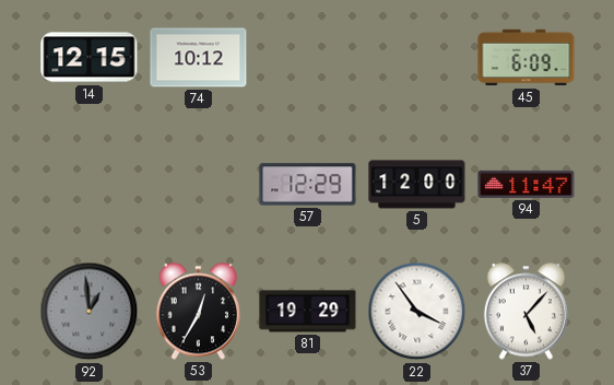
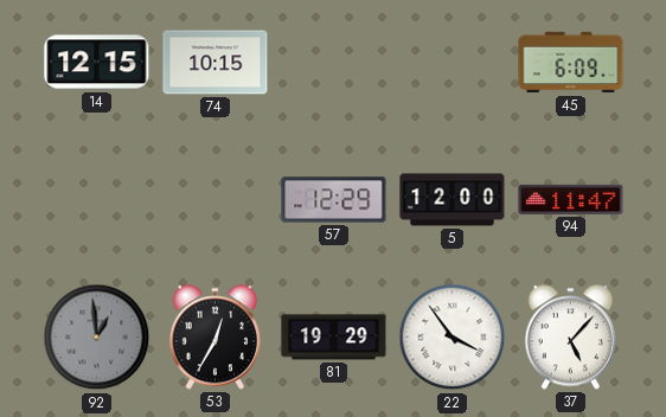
74: 10:12 -> 10:15
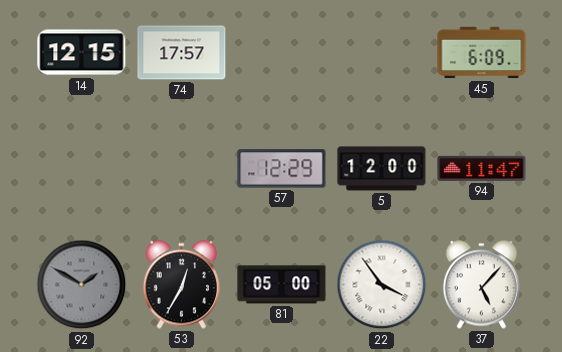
74: 10:15 -> 17:57
92: 12:59 -> 1:50
81: 19:29 -> 05:00
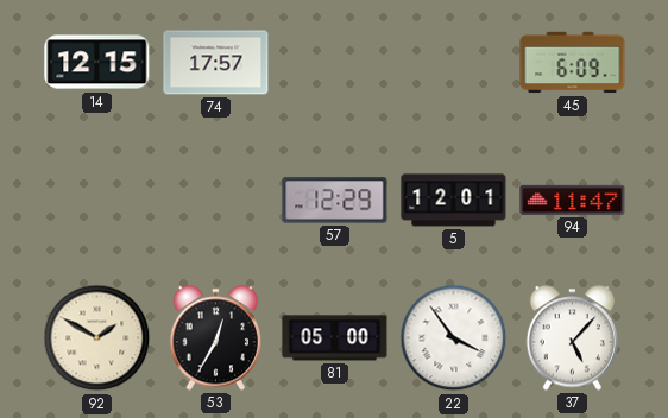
5: 12:00 -> 12:01
92 dial: grey -> cream
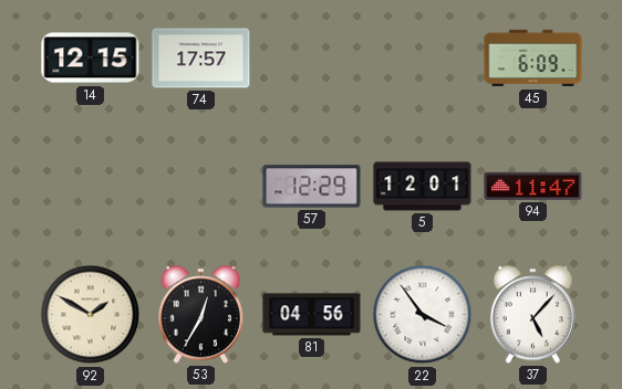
81: 05:00 -> 04:56
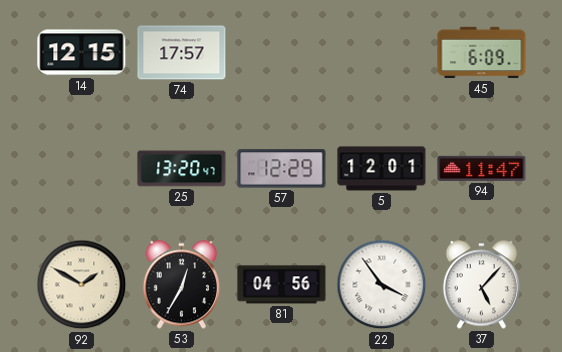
25: none -> 13:20
